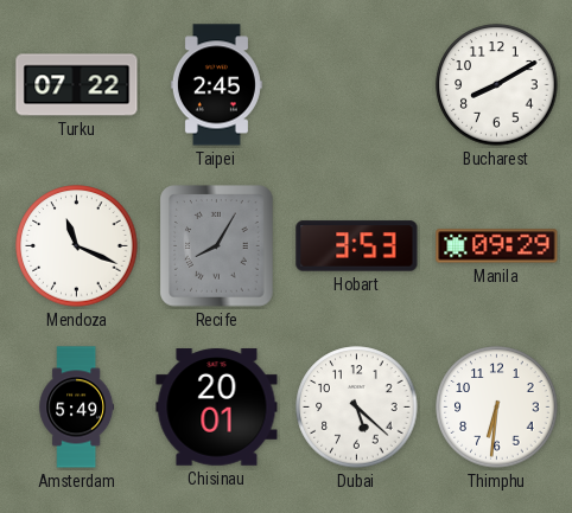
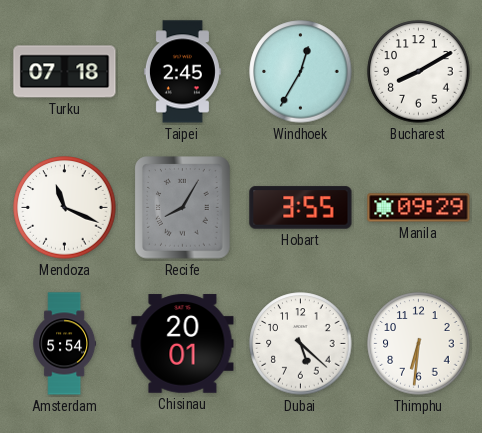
Turku: 07:22 -> 07:18
Windhoek: none -> 12:35
Hobart: 3:53 -> 3:55
Amsterdam: 5:49 -> 5:54
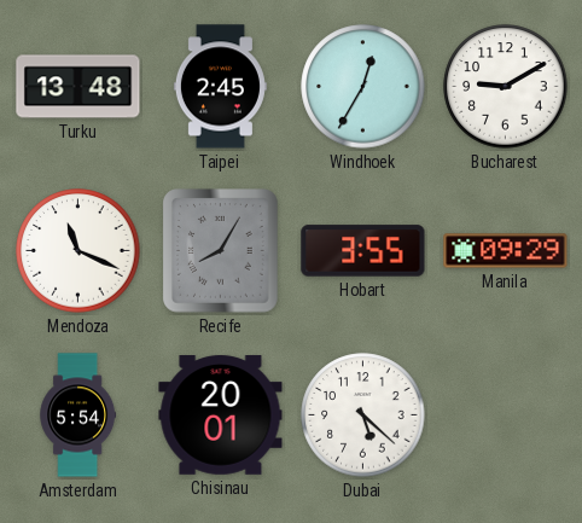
Turku: 07:18 -> 13:48
Bucharest: 8:10 -> 9:10
Thimphu: 6:31 -> none
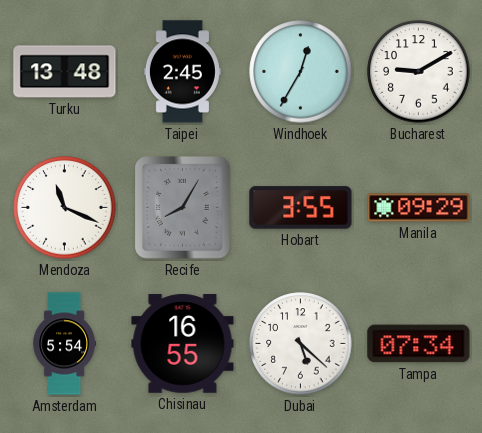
Chisinau: 20:01 -> 16:55
Tampa: none -> 07:34
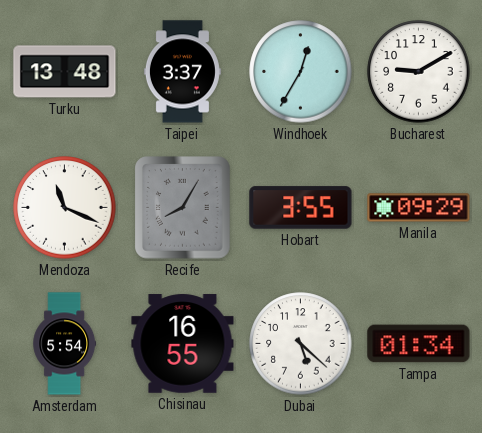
Taipei: 2:45 -> 3:37
Tampa: 07:34 -> 01:34
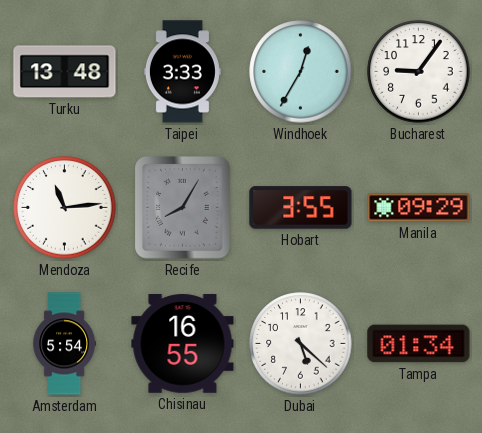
Taipei: 3:37 -> 3:33
Bucharest: 9:10 -> 9:06
Mendoza: 11:19 -> 11:14
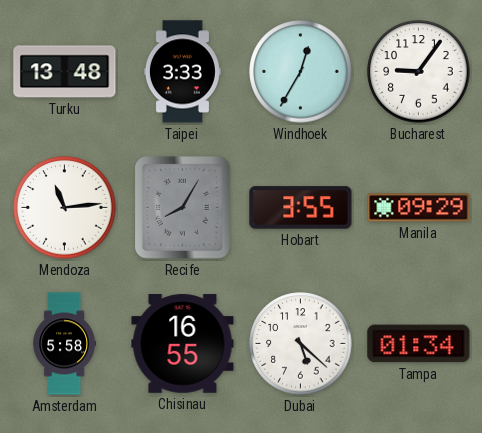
Amsterdam: 5:54 -> 5:58
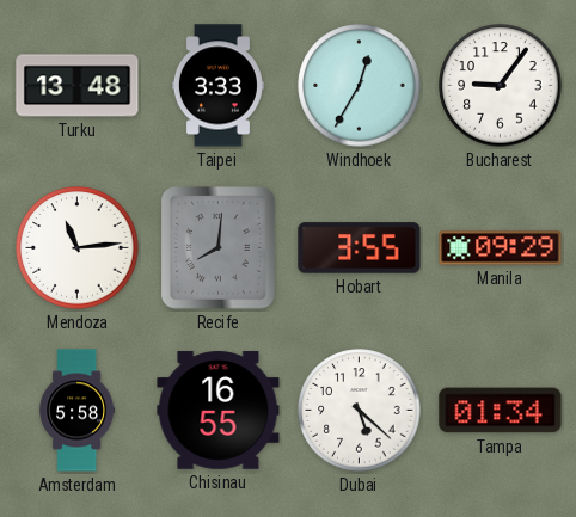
Recife: 8:05 -> 8:01
